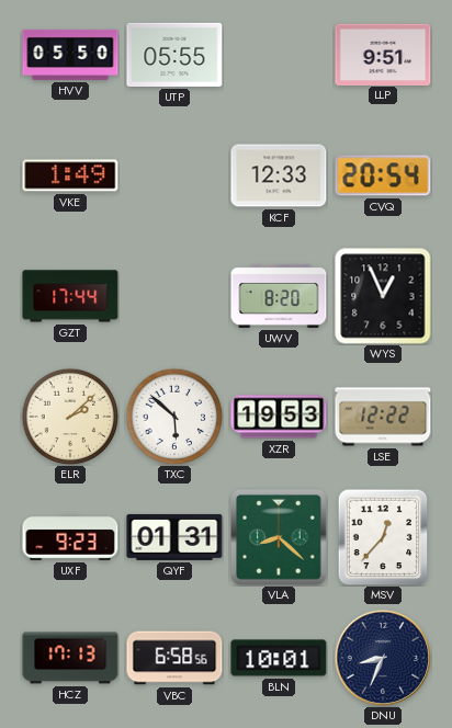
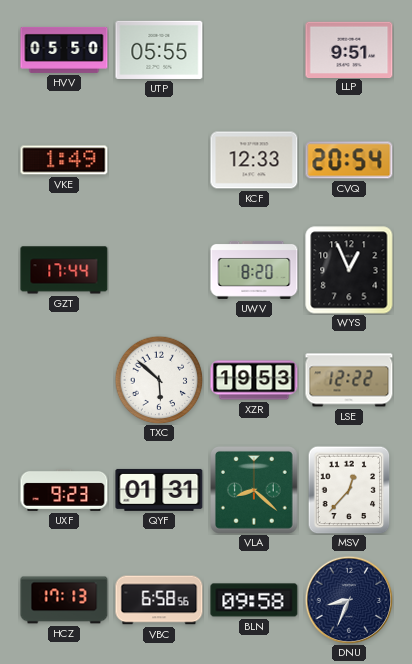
ELR: 2:08 -> none
BLN: 10:01 -> 09:58
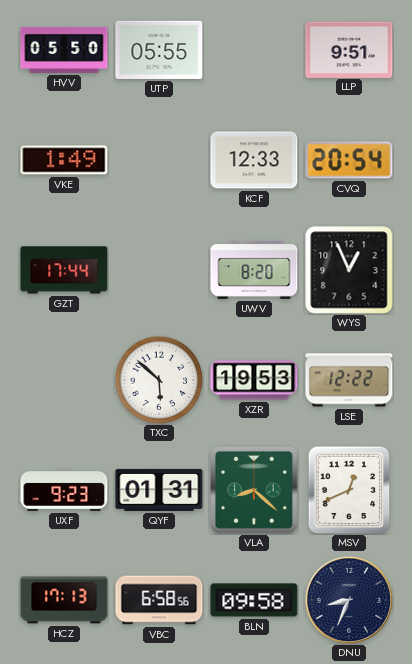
MSV: 12:37 -> 12:41
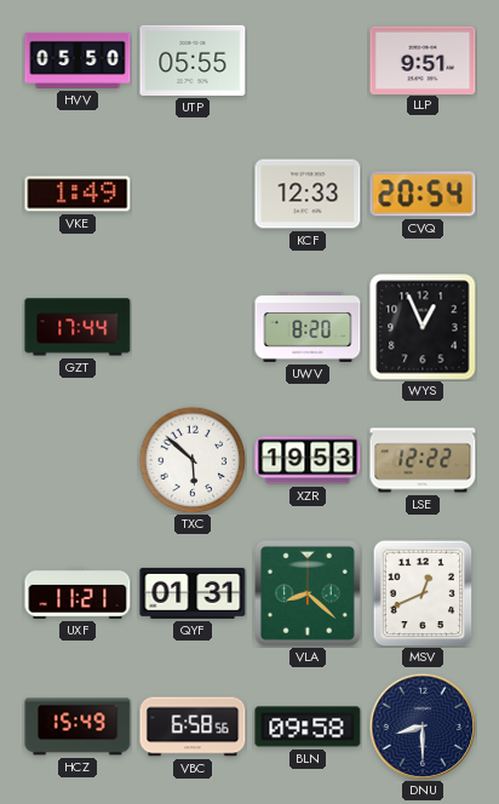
UXF: 9:23 -> 11:21
HCZ: 17:13 -> 15:49
DNU: 8:34 -> 8:30
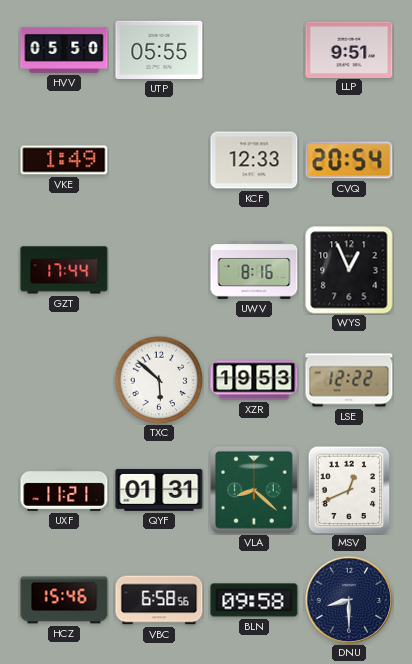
UWV: 8:20 -> 8:16
HCZ: 15:49 -> 15:46
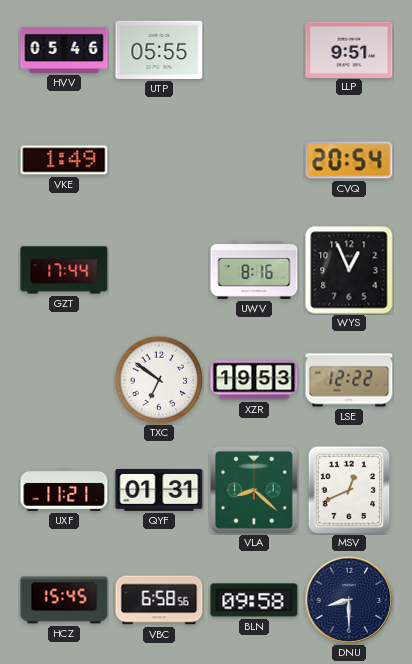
HVV: 05:50 -> 05:46
KCF: 12:33 -> none
TXC: 5:52 -> 6:51
HCZ: 15:46 -> 15:45
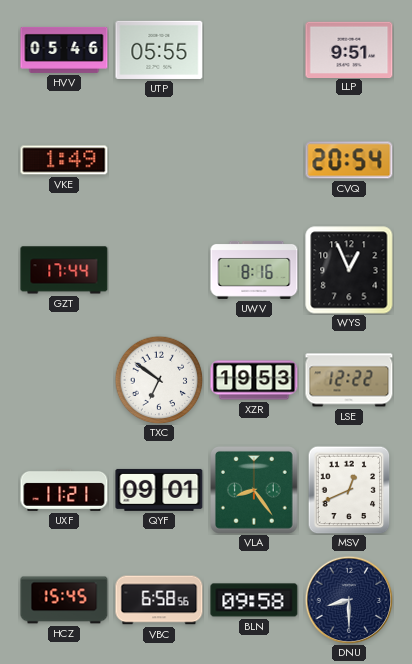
QYF: 01:31 -> 09:01
VLA: 8:22 -> 8:24
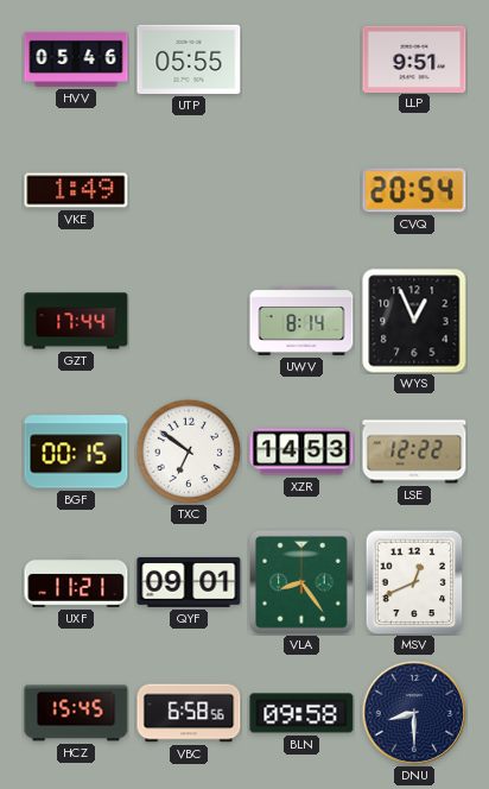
UWV: 8:16 -> 8:14
BGF: none -> 00:15
XZR: 19:53 -> 14:53
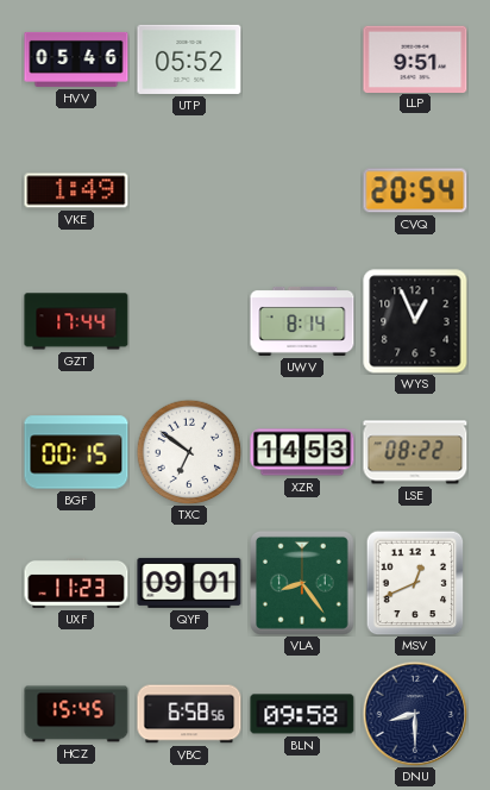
UTP: 05:55 -> 05:52
LSE: 12:22 -> 08:22
UXF: 11:21 -> 11:23
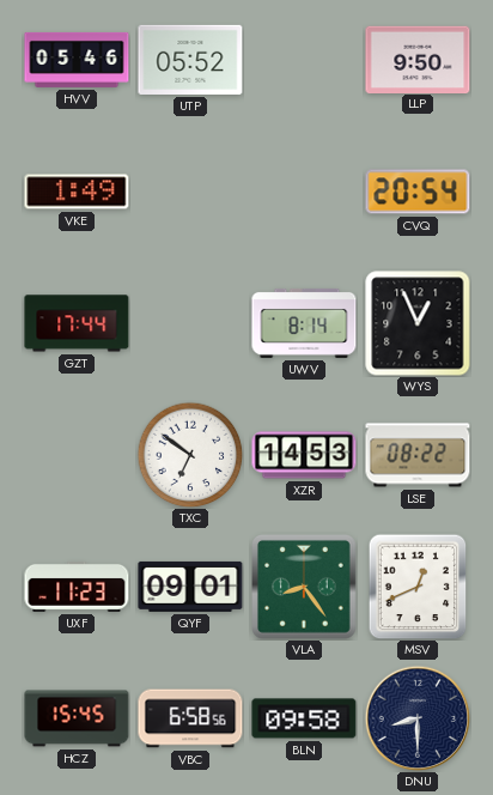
LLP: 9:51 -> 9:50
BGF: 00:15 -> none
